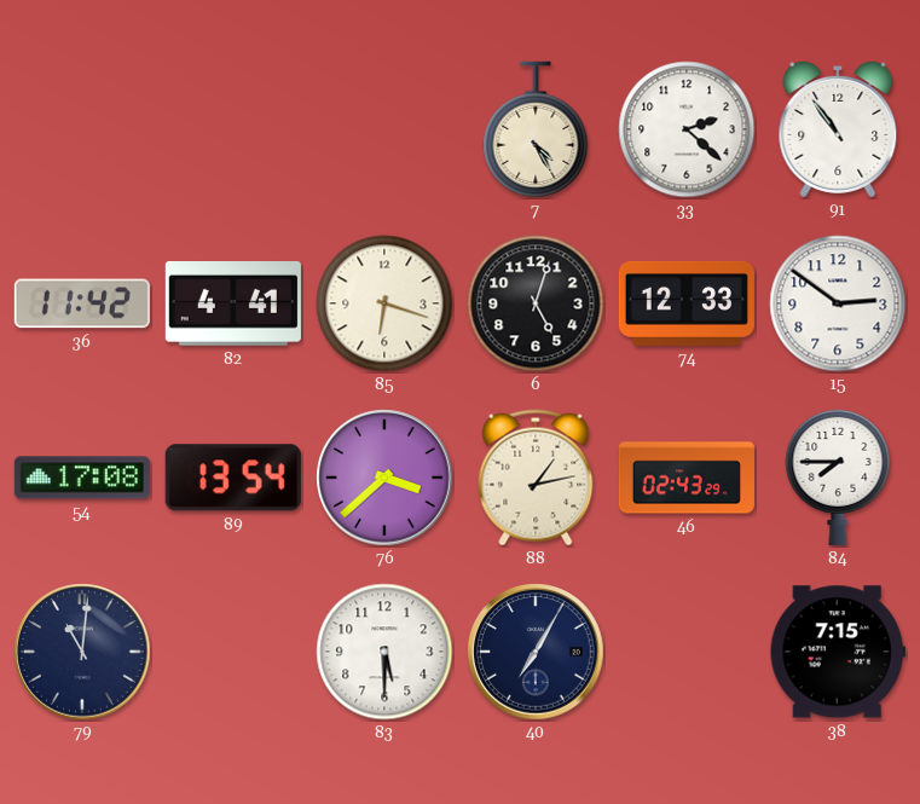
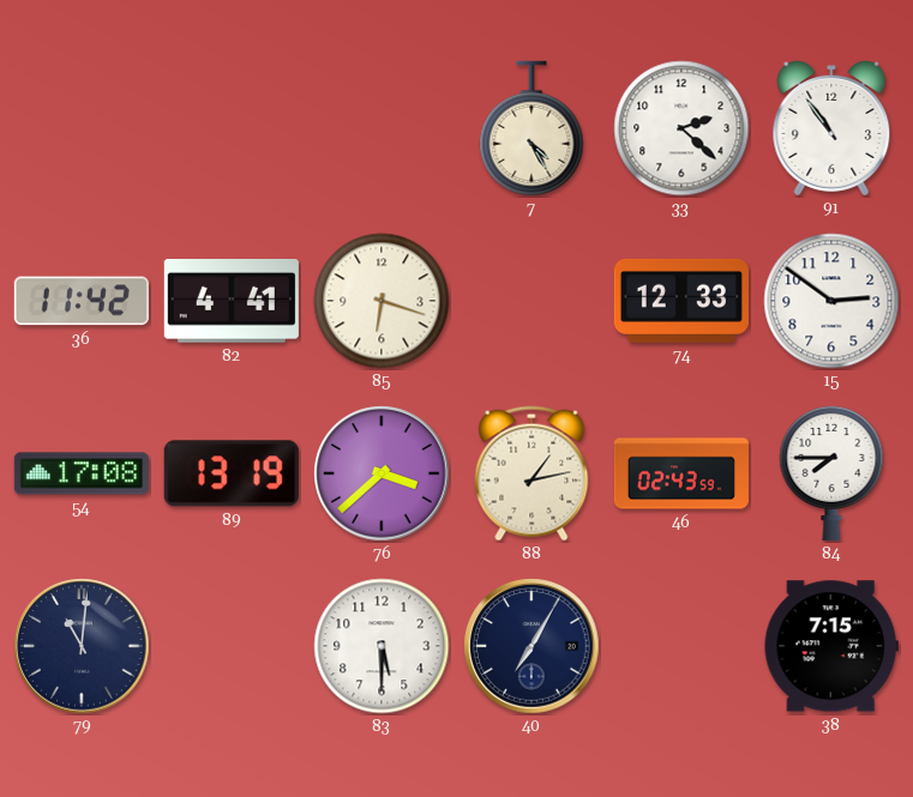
6: 5:03 -> none
89: 13:54 -> 13:19
46: 02:43:29 -> 02:43:59
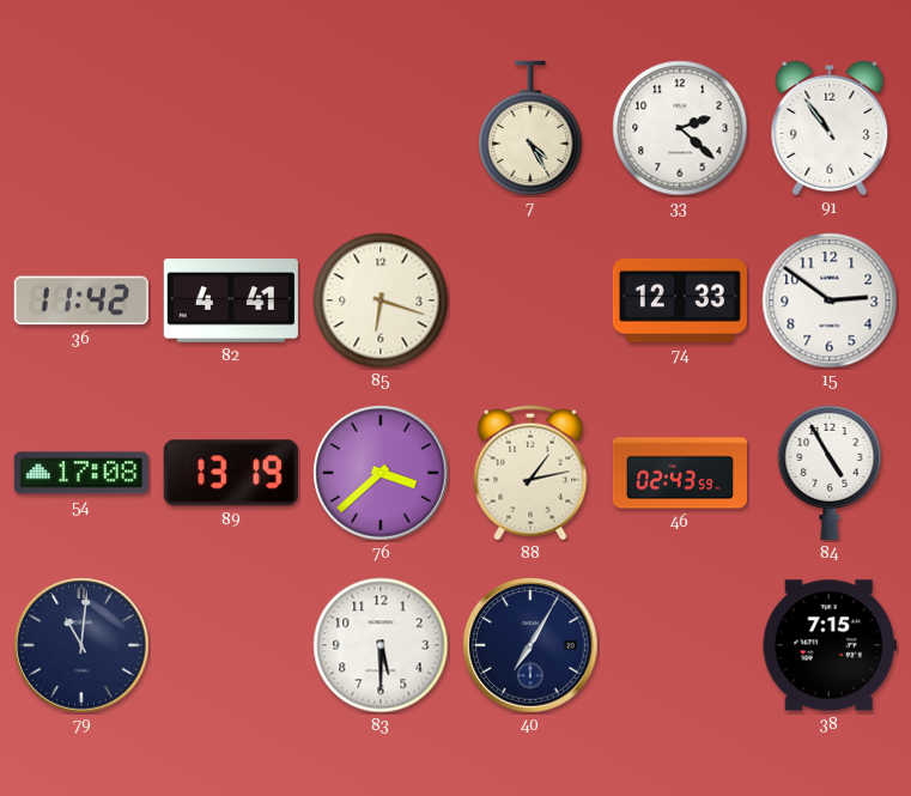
84: 7:45 -> 4:55
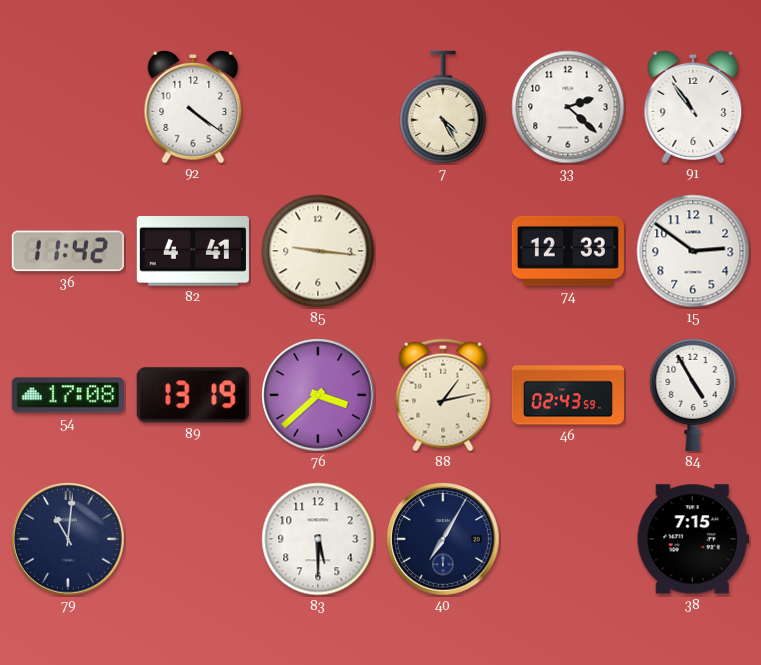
92: none -> 4:21
85: 6:18 -> 9:16
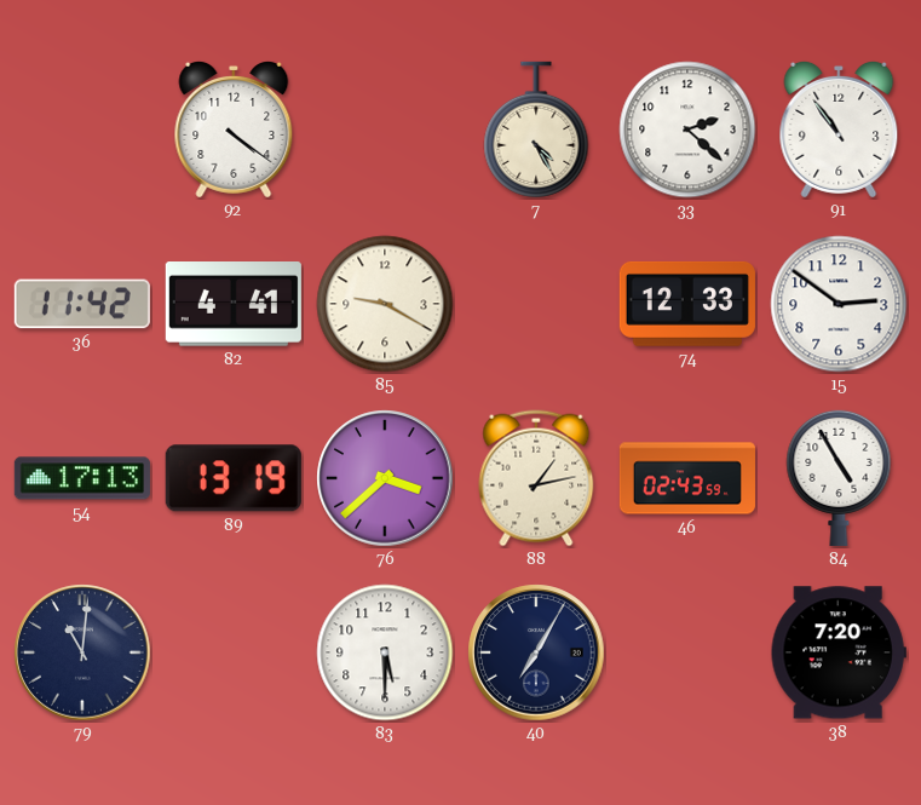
85: 9:16 -> 9:20
54: 17:08 -> 17:13
38: 7:15 -> 7:20
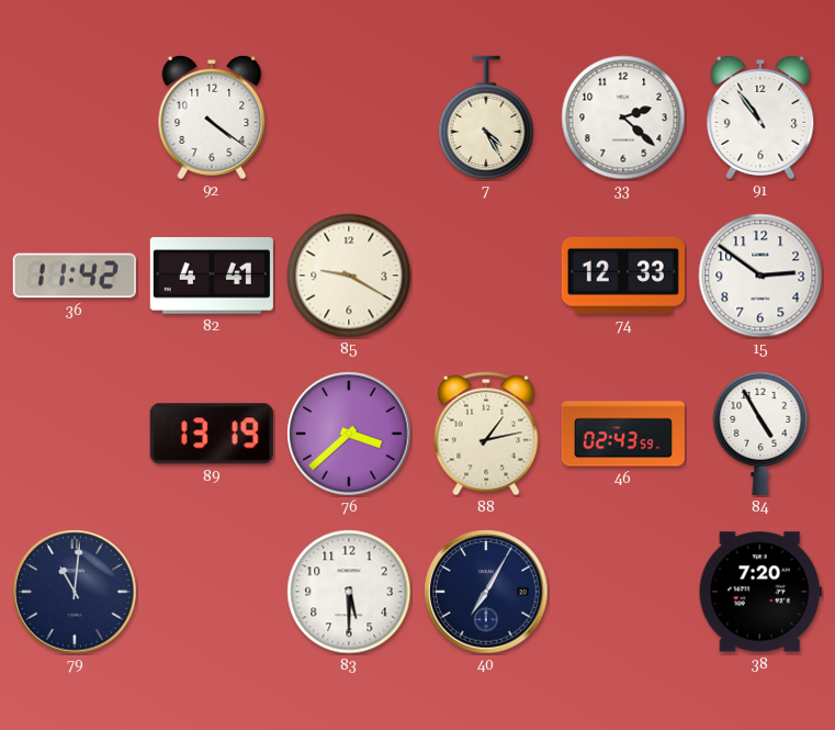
54: 17:13 -> none
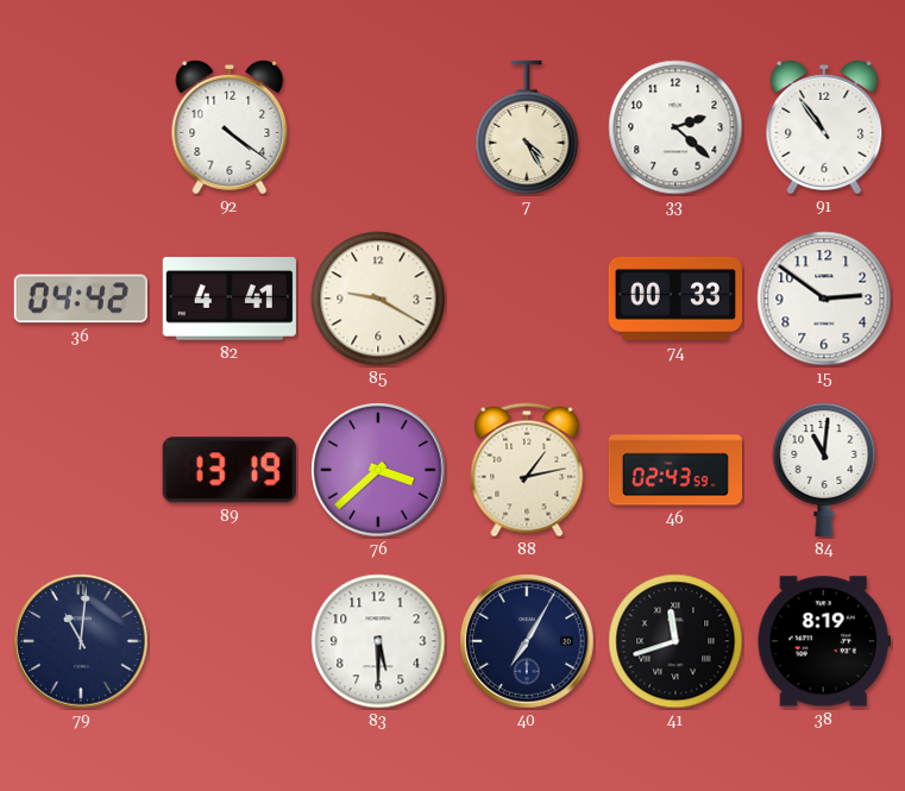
36: 11:42 -> 04:42
74: 12:33 -> 00:33
84: 4:55 -> 11:01
41: none -> 11:42
38: 7:20 -> 8:19
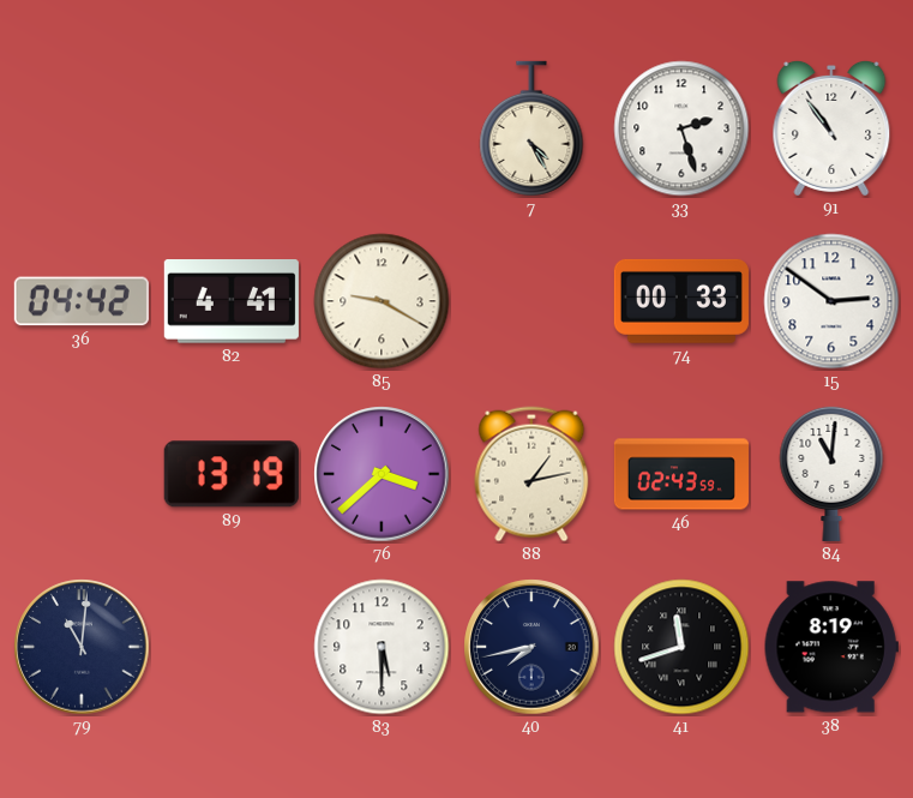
92: 4:21 -> none
33: 2:22 -> 2:27
40: 7:05 -> 7:43
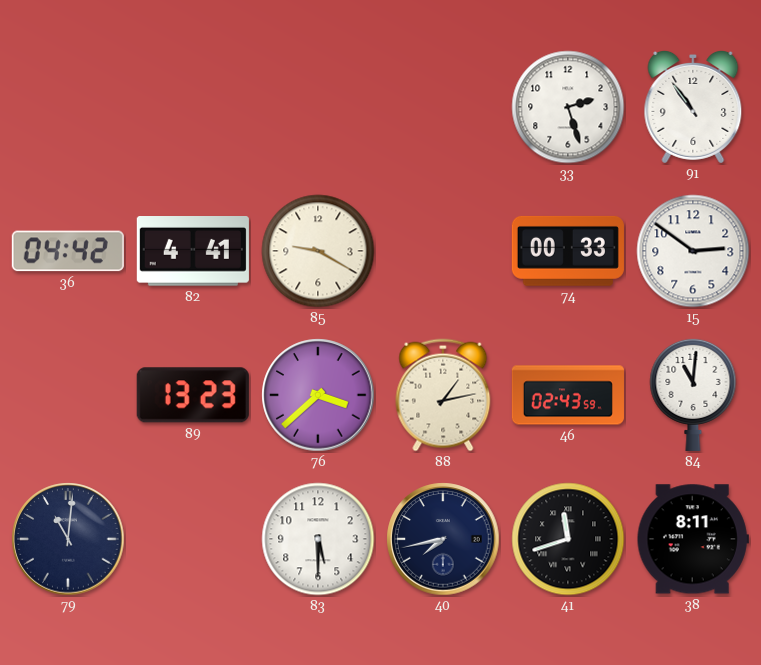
7: 4:25 -> none
89: 13:19 -> 13:23
38: 8:19 -> 8:11
